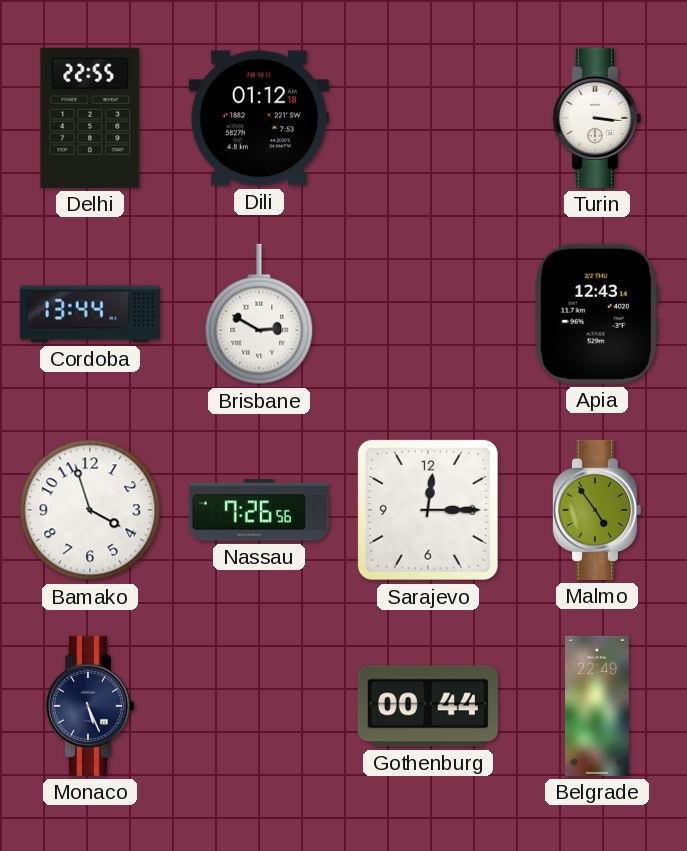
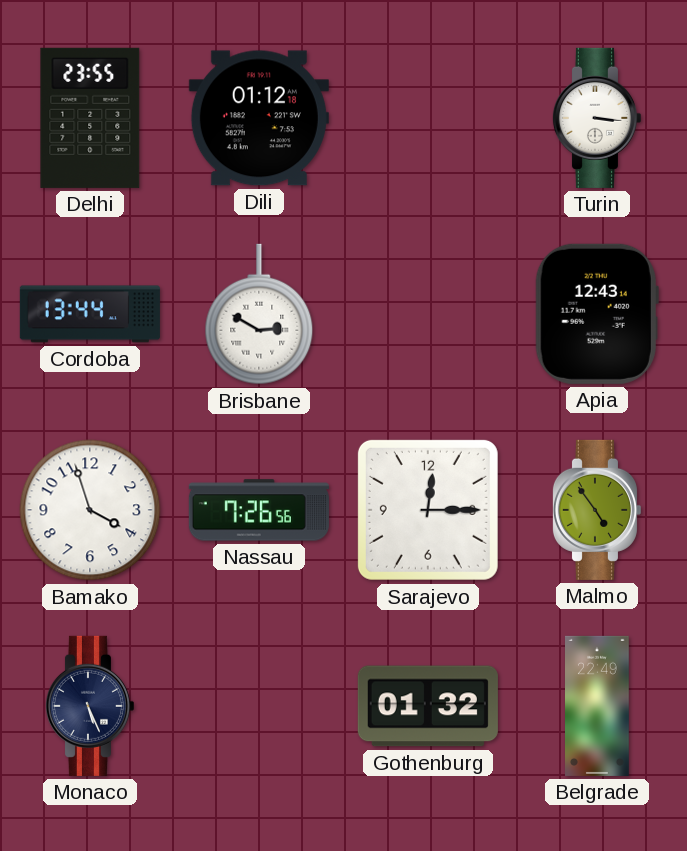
Delhi: 22:55 -> 23:55
Gothenburg: 00:44 -> 01:32
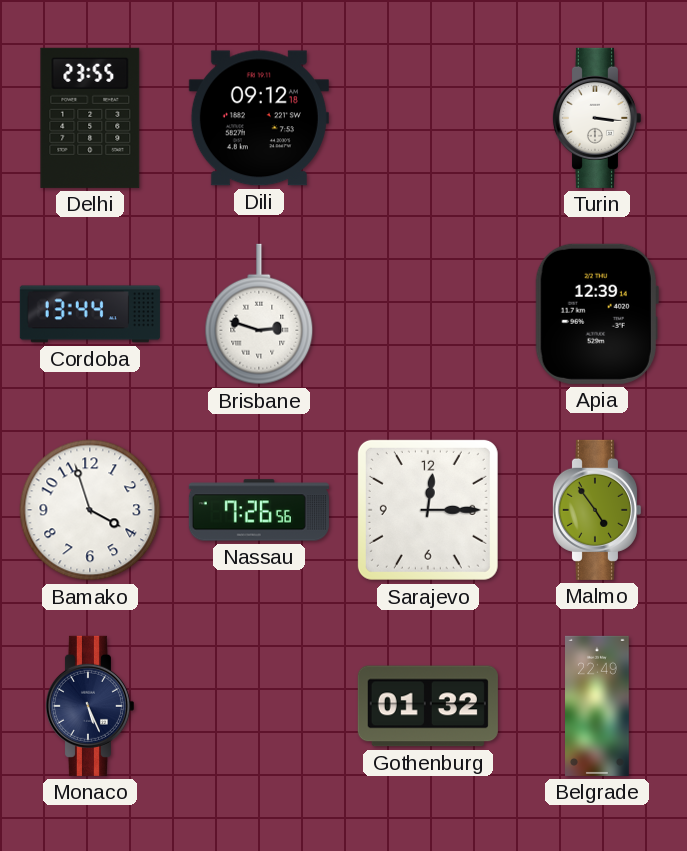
Dili: 01:12 -> 09:12
Brisbane: 2:50 -> 2:48
Apia: 12:43 -> 12:39
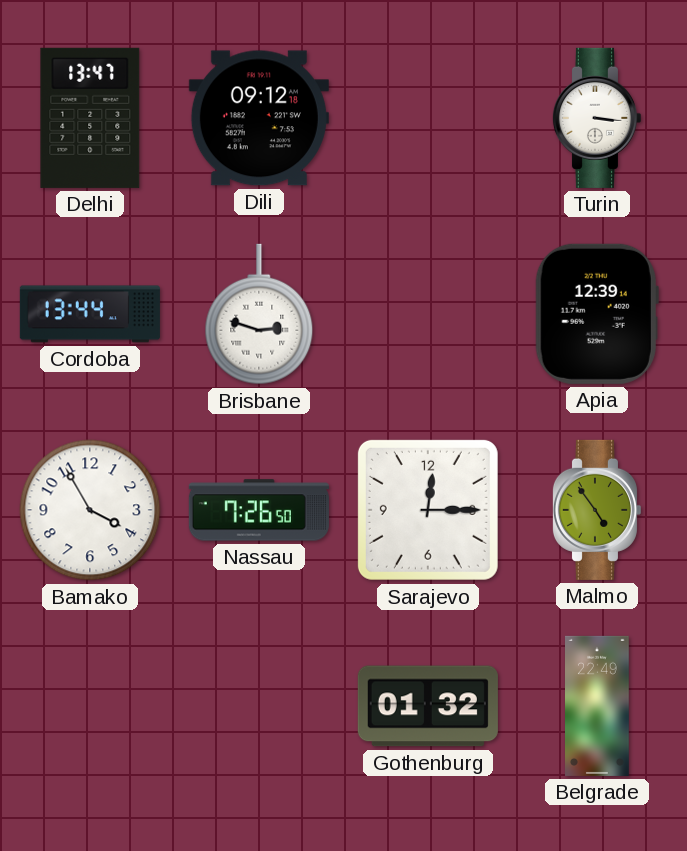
Delhi: 23:55 -> 13:47
Bamako: 3:57 -> 3:55
Nassau: 7:26:56 -> 7:26:50
Monaco: 5:26 -> none
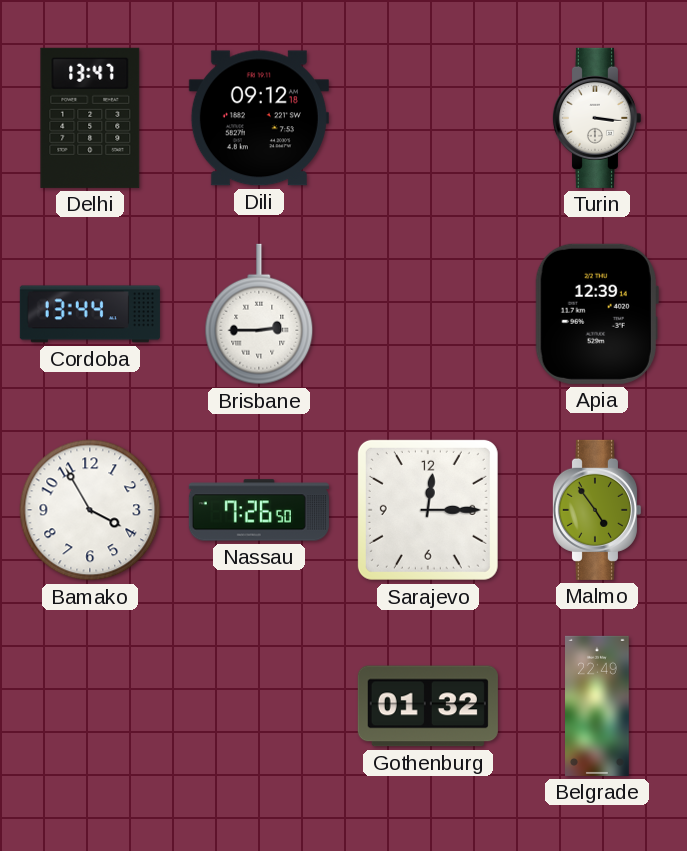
Brisbane: 2:48 -> 2:45
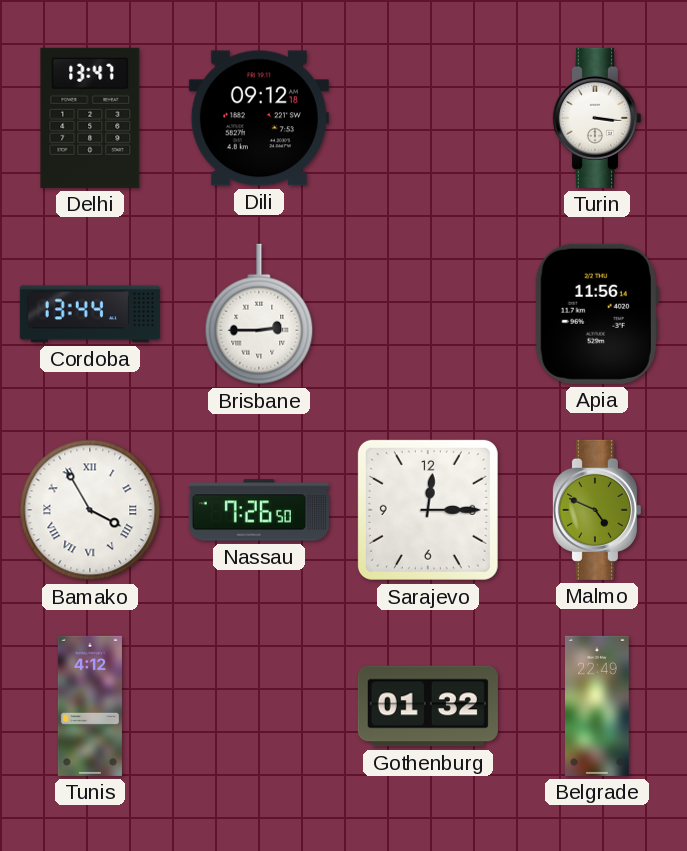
Apia: 12:39 -> 11:56
Bamako numerals: Arabic -> Roman
Malmo: 4:54 -> 4:49
Tunis: none -> 4:12
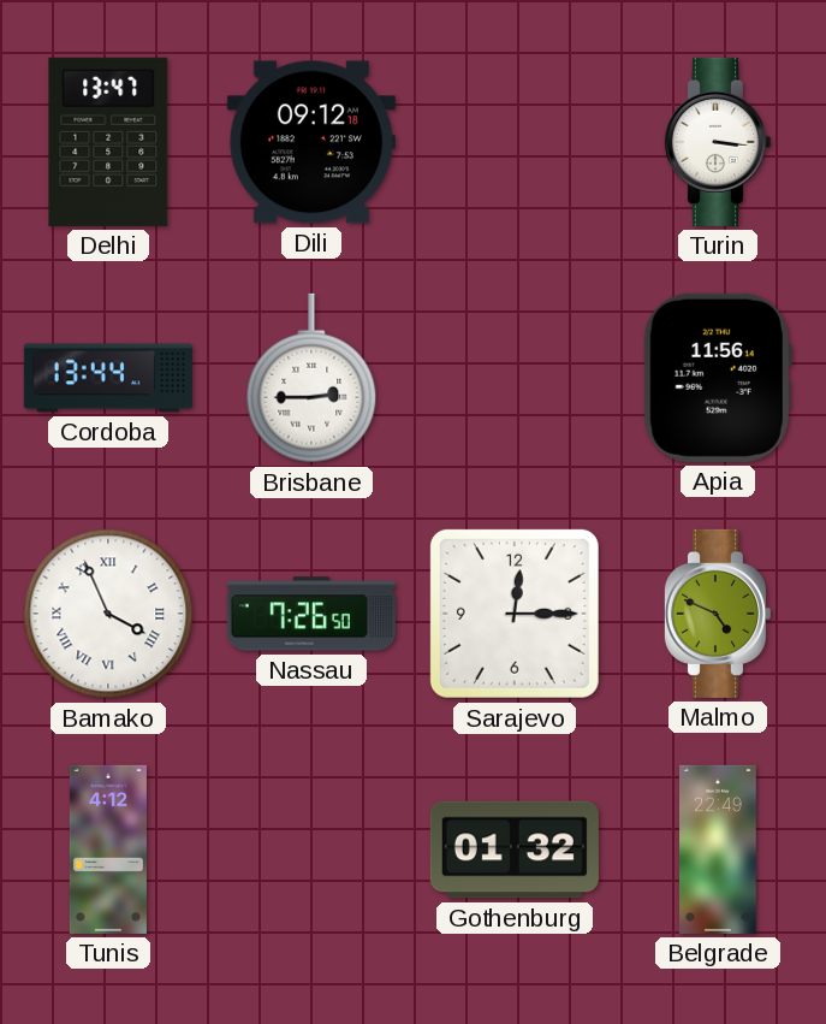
Bamako: 3:55 -> 3:56
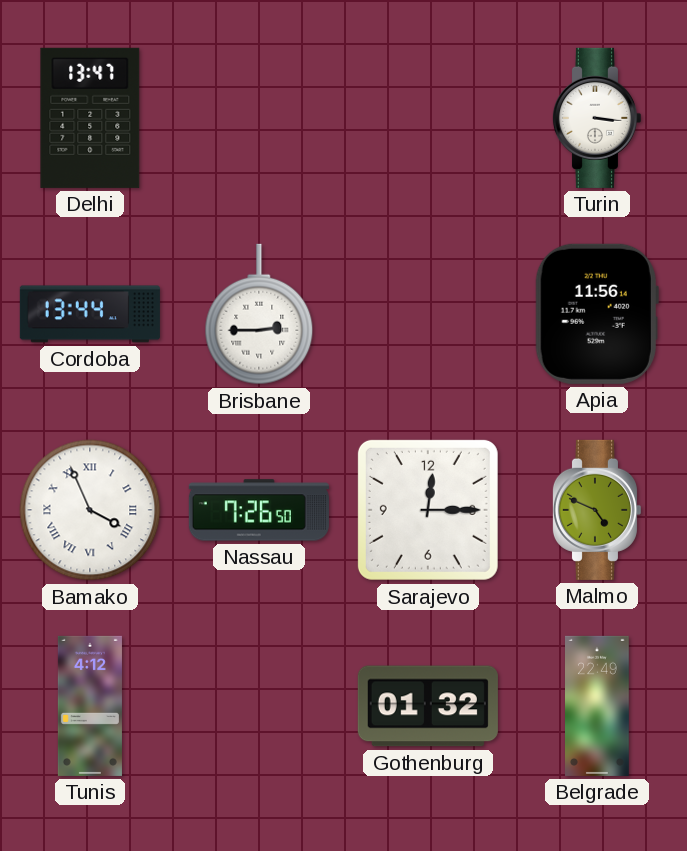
Dili: 09:12 -> none
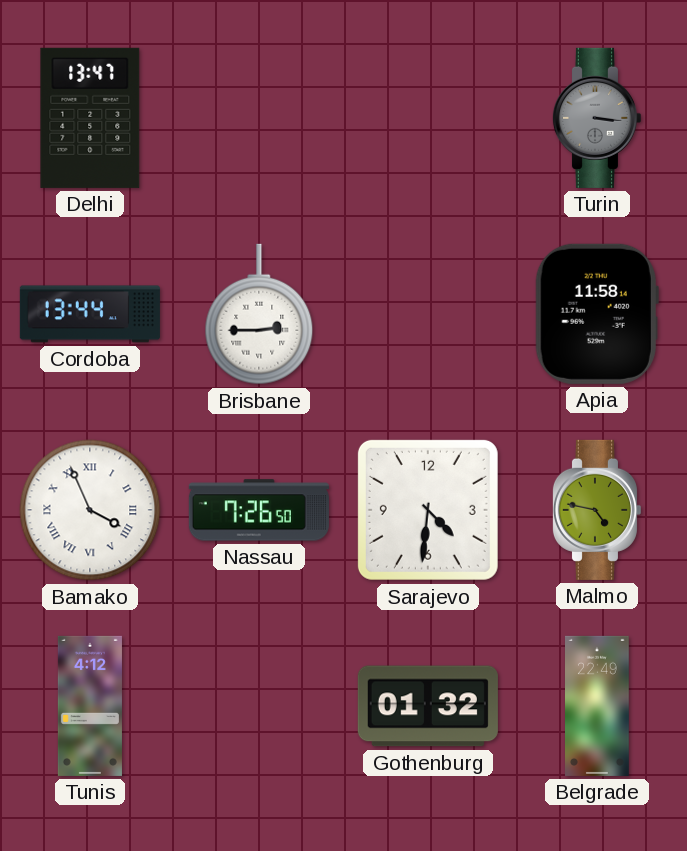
Turin dial: white -> grey
Apia: 11:56 -> 11:58
Sarajevo: 12:15 -> 4:31
Malmo: 4:49 -> 4:47
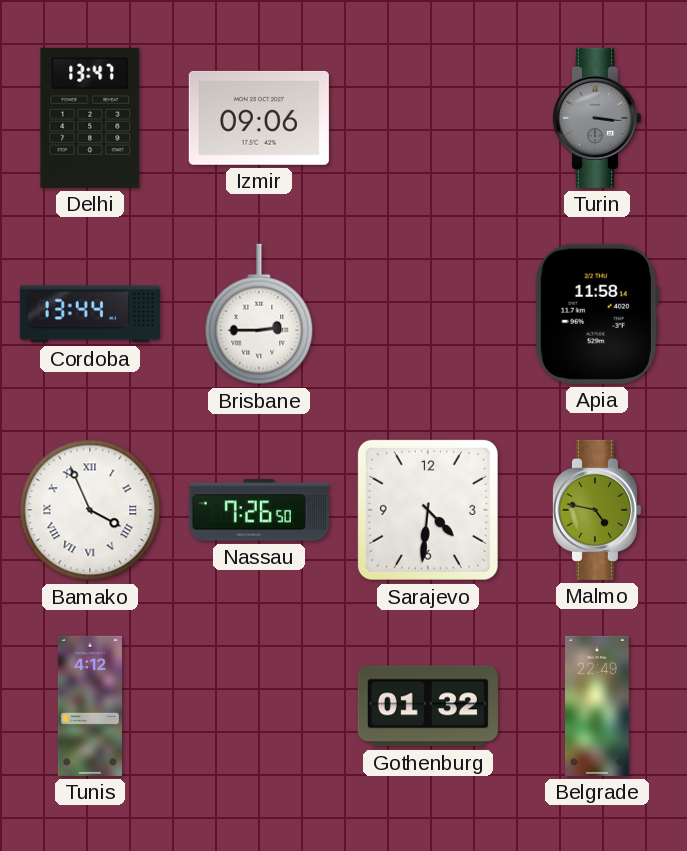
Izmir: none -> 09:06
